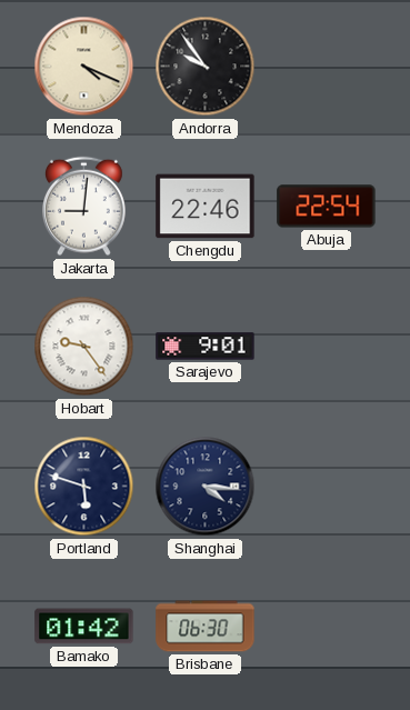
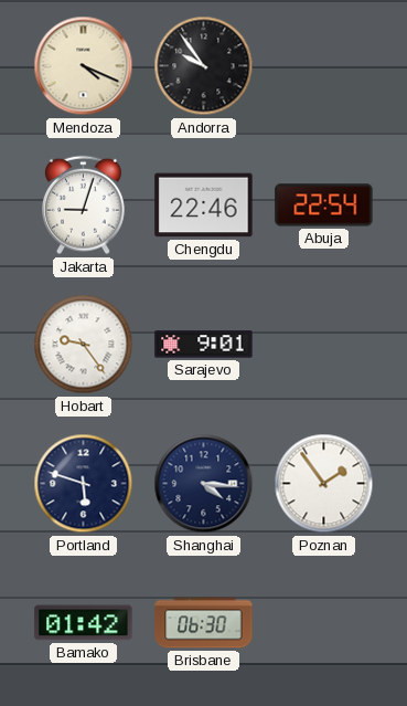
Jakarta: 9:01 -> 9:03
Poznan: none -> 1:54
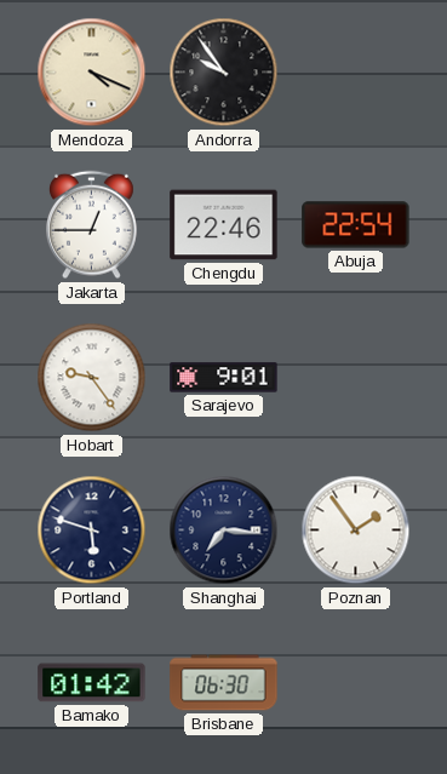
Jakarta: 9:03 -> 12:45
Shanghai: 4:16 -> 7:16
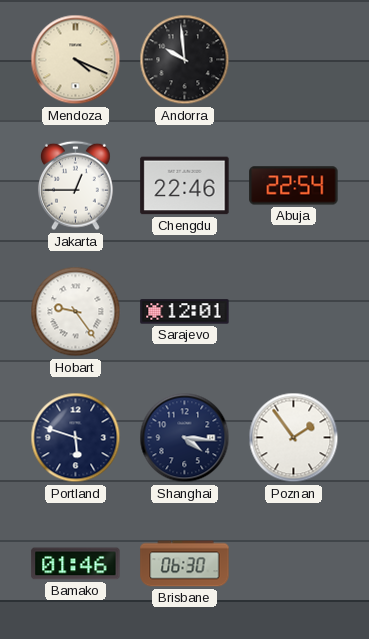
Andorra: 9:54 -> 9:59
Sarajevo: 9:01 -> 12:01
Shanghai: 7:16 -> 4:16
Bamako: 01:42 -> 01:46
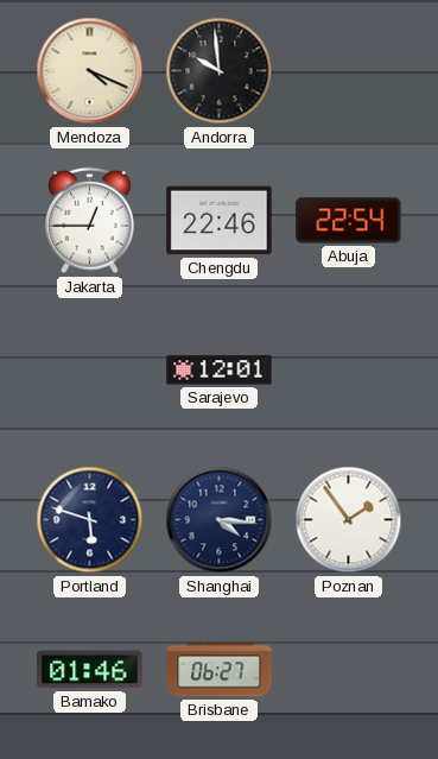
Hobart: 9:24 -> none
Brisbane: 06:30 -> 06:27
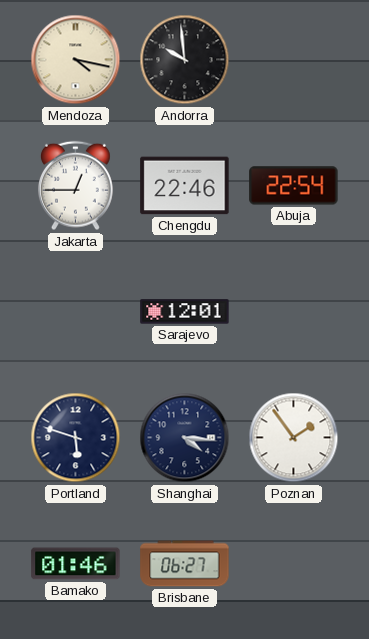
Mendoza: 4:19 -> 4:17
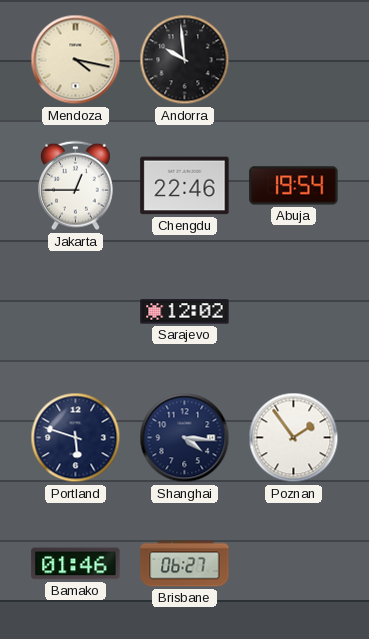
Abuja: 22:54 -> 19:54
Sarajevo: 12:01 -> 12:02
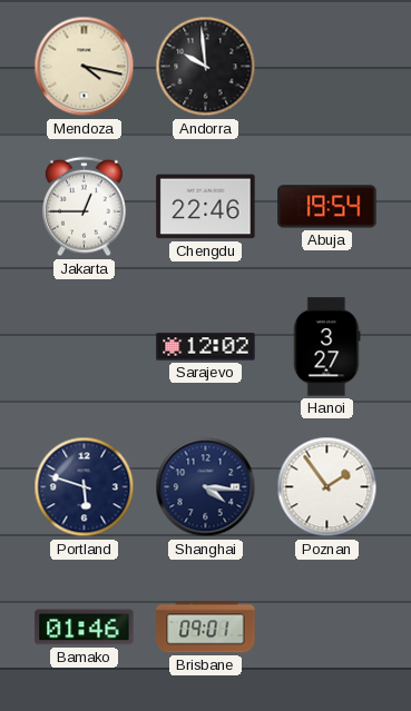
Hanoi: none -> 3:27
Brisbane: 06:27 -> 09:01
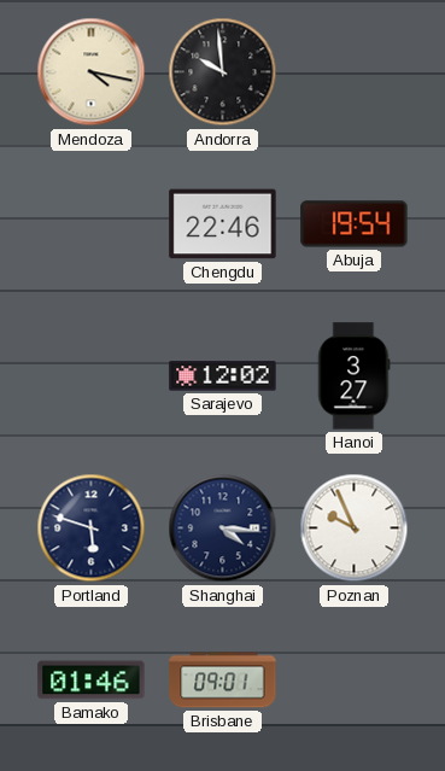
Jakarta: 12:45 -> none
Poznan: 1:54 -> 9:56
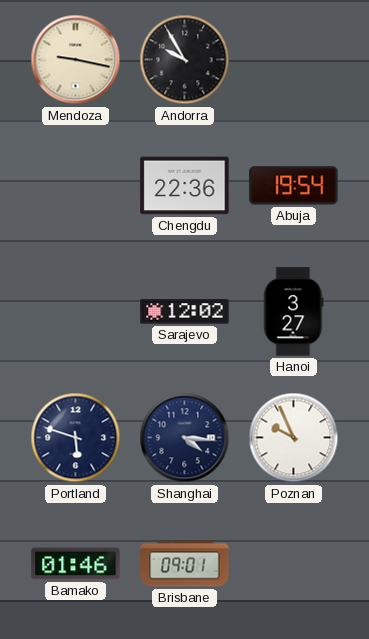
Mendoza: 4:17 -> 9:17
Andorra: 9:59 -> 9:55
Chengdu: 22:46 -> 22:36
